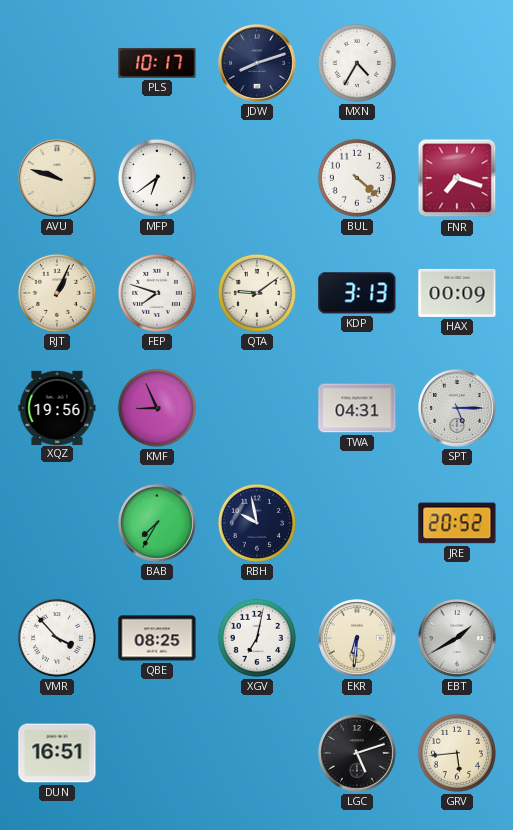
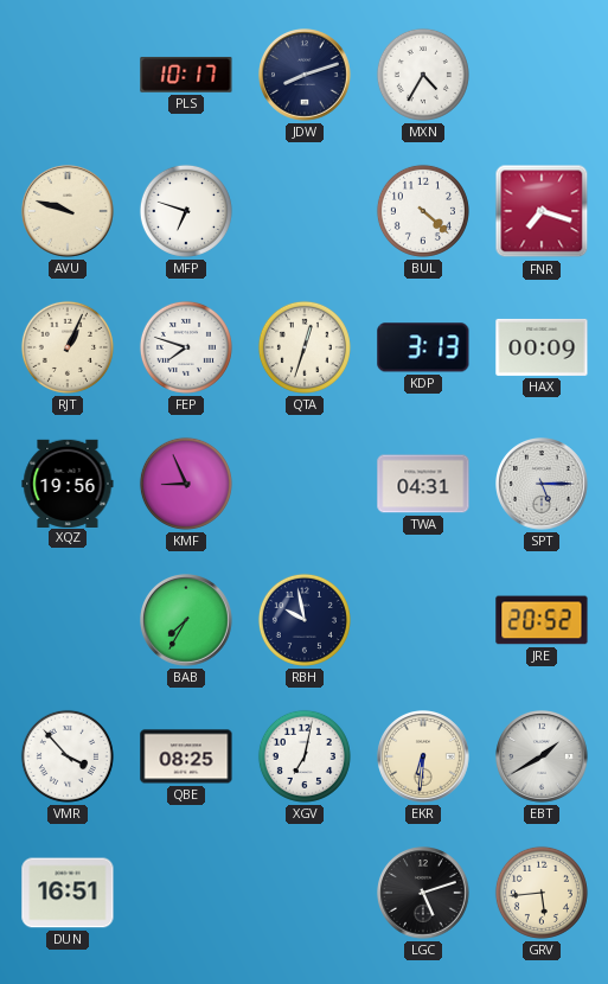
MFP: 6:39 -> 6:48
QTA: 9:09 -> 12:33
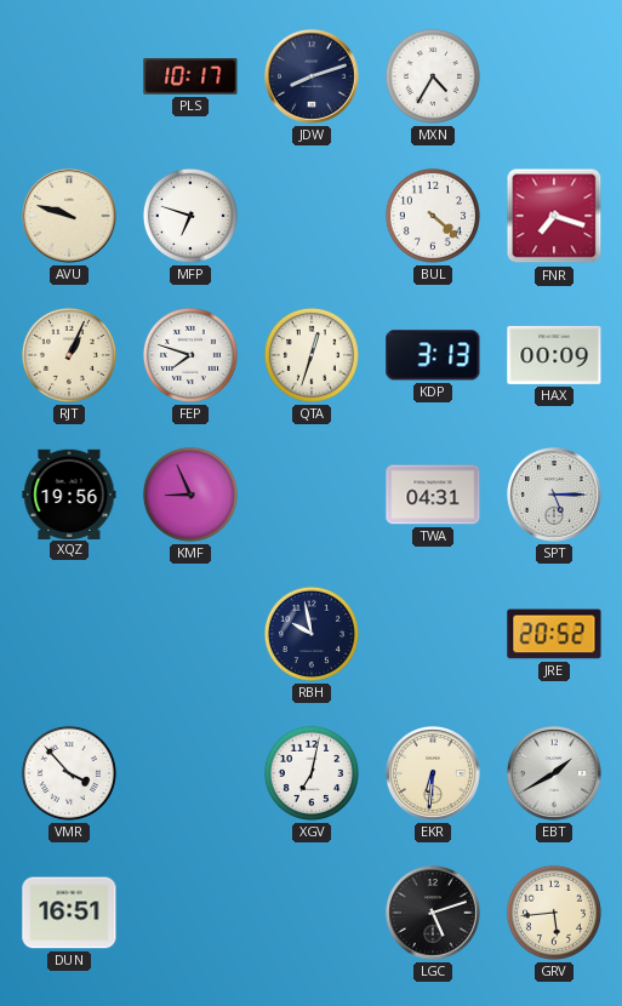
BAB: 7:35 -> none
QBE: 08:25 -> none
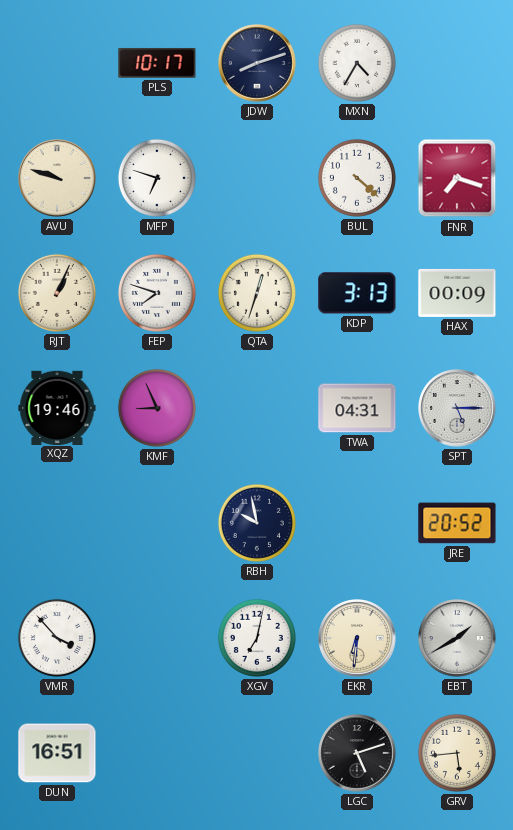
XQZ: 19:56 -> 19:46
